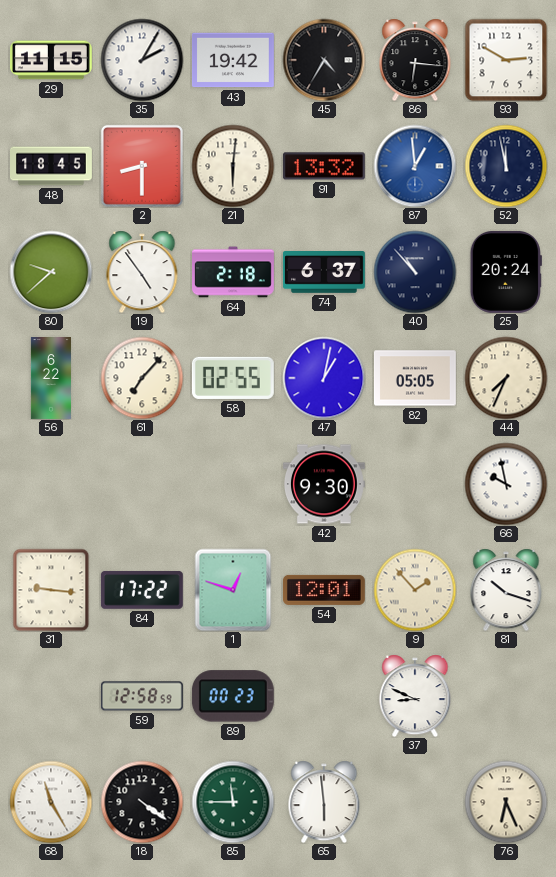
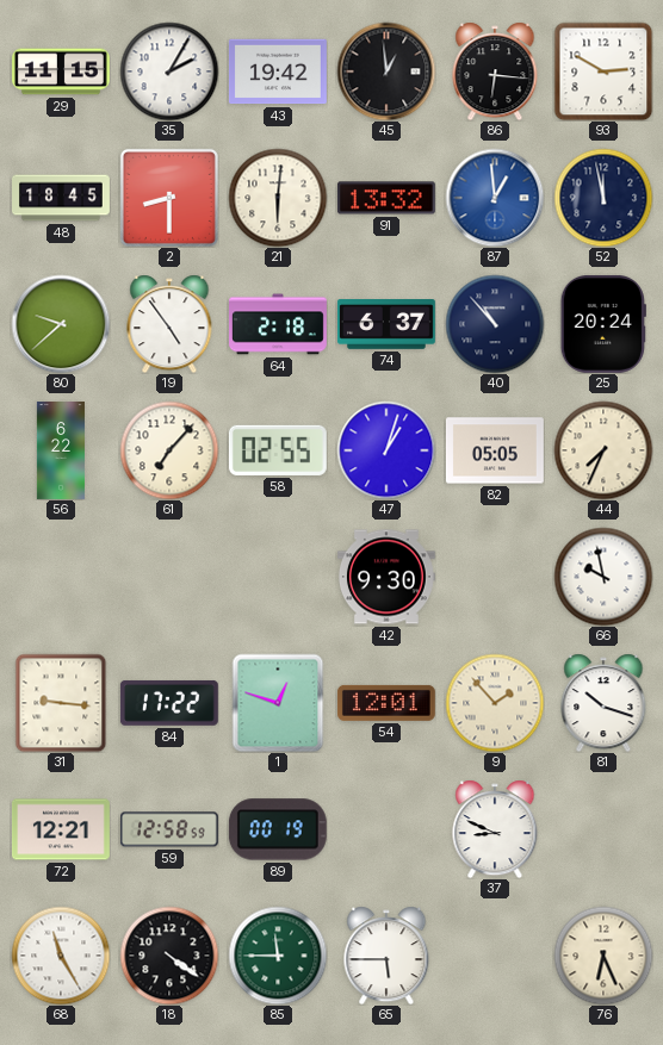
45: 4:35 -> 12:59
47: 1:02 -> 1:03
72: none -> 12:21
89: 00:23 -> 00:19
65: 5:59 -> 5:45
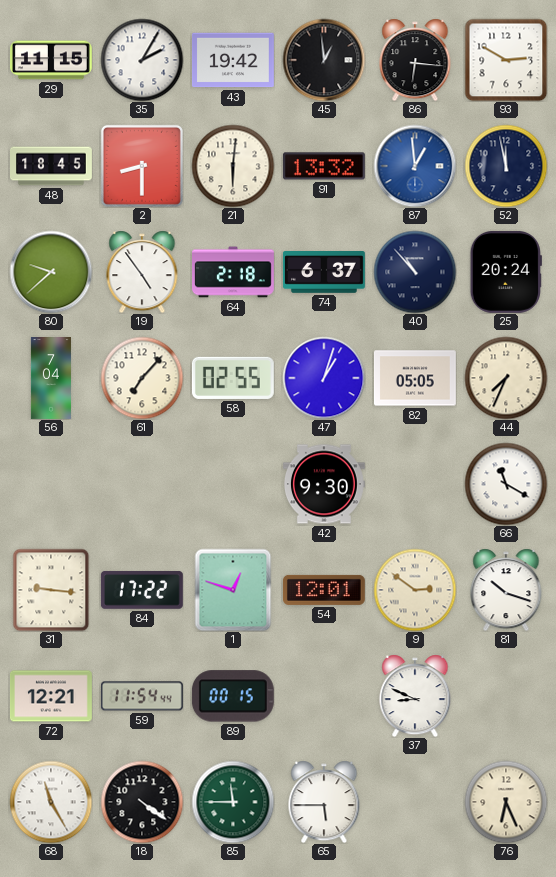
56: 6:22 -> 7:04
66: 9:58 -> 11:20
9: 1:53 -> 2:51
59: 12:58 -> 11:54
89: 00:19 -> 00:15
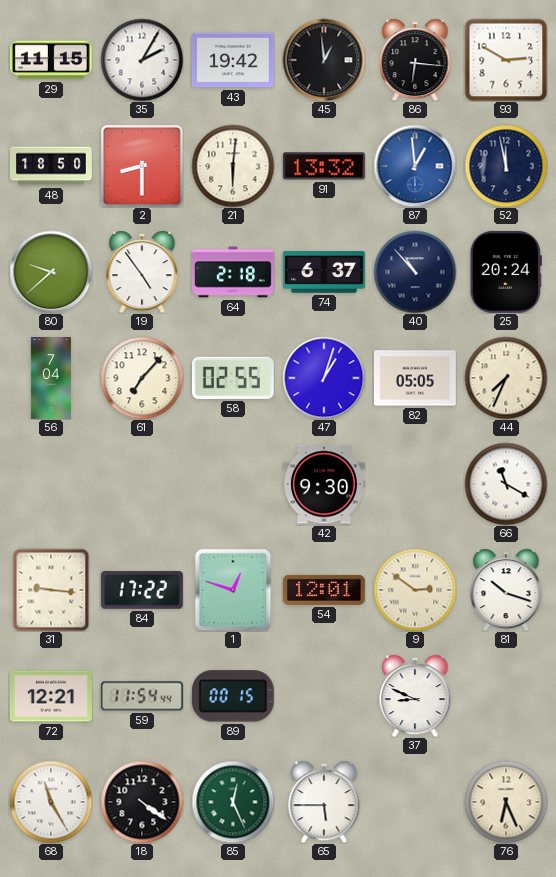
48: 18:45 -> 18:50
85: 11:45 -> 12:26
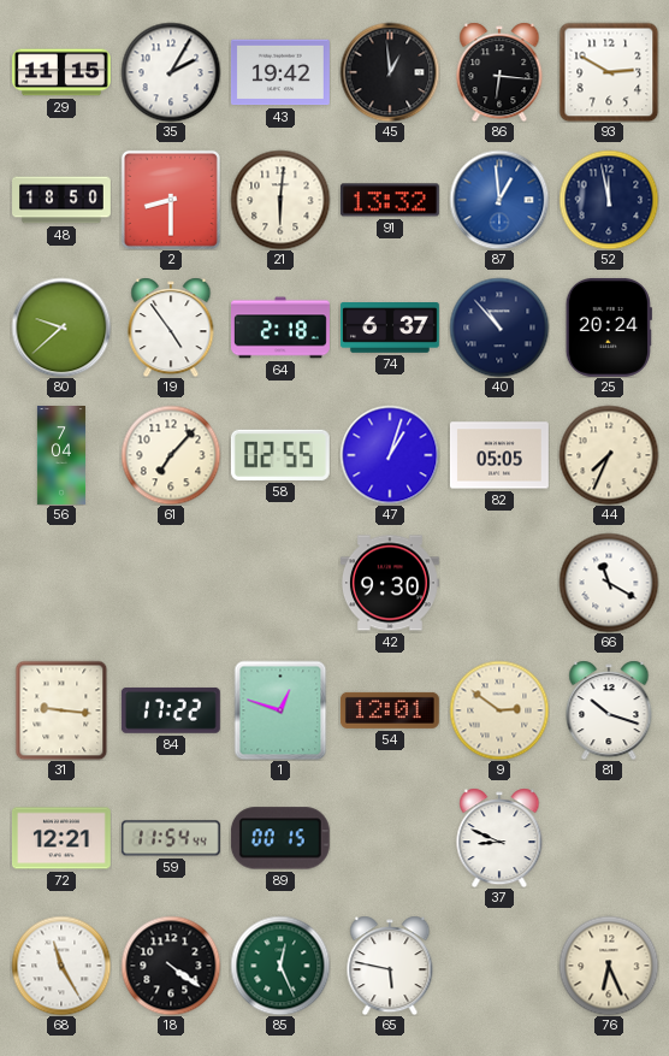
65: 5:45 -> 5:47
